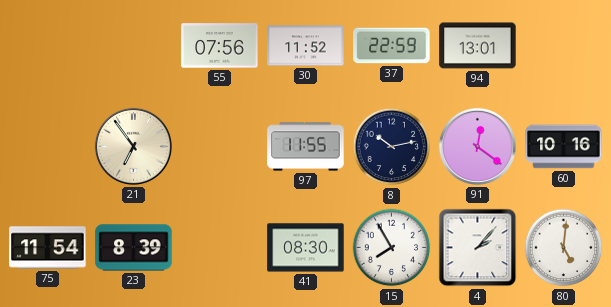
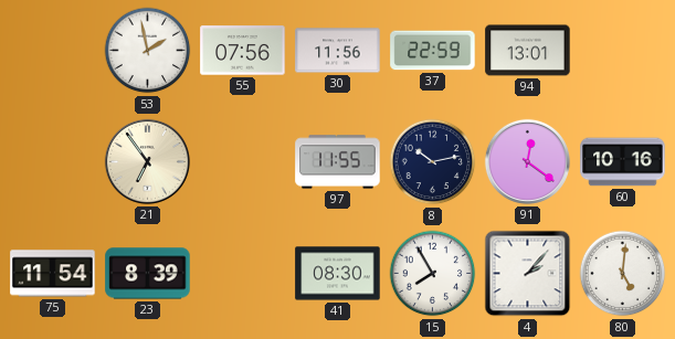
53: none -> 1:58
30: 11:52 -> 11:56
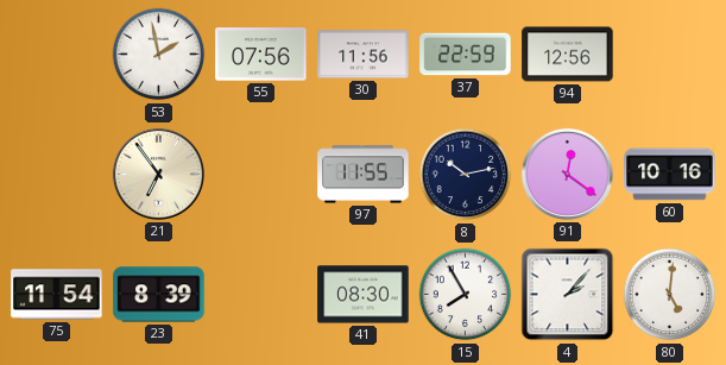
94: 13:01 -> 12:56
